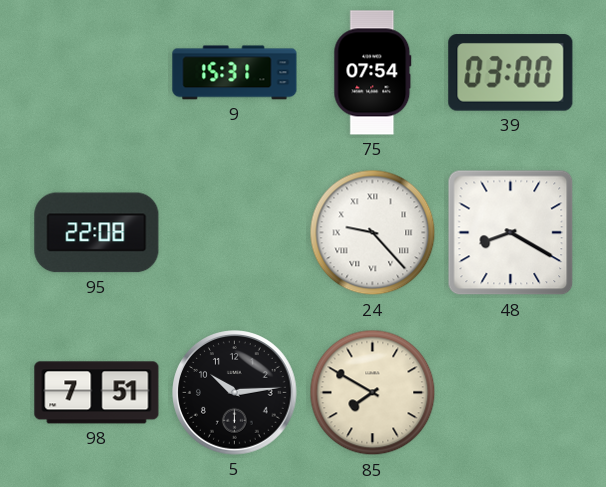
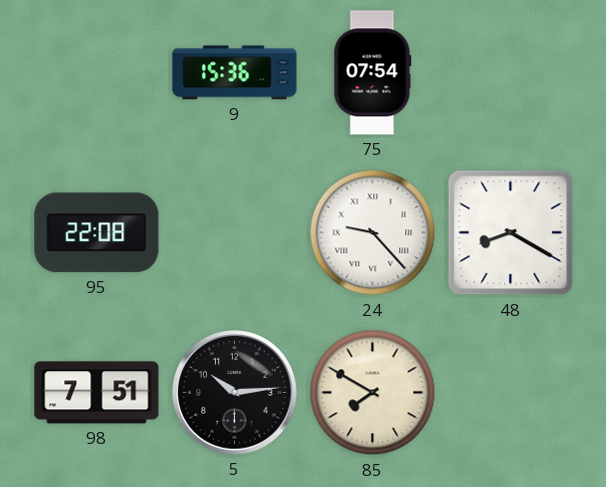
9: 15:31 -> 15:36
39: 03:00 -> none
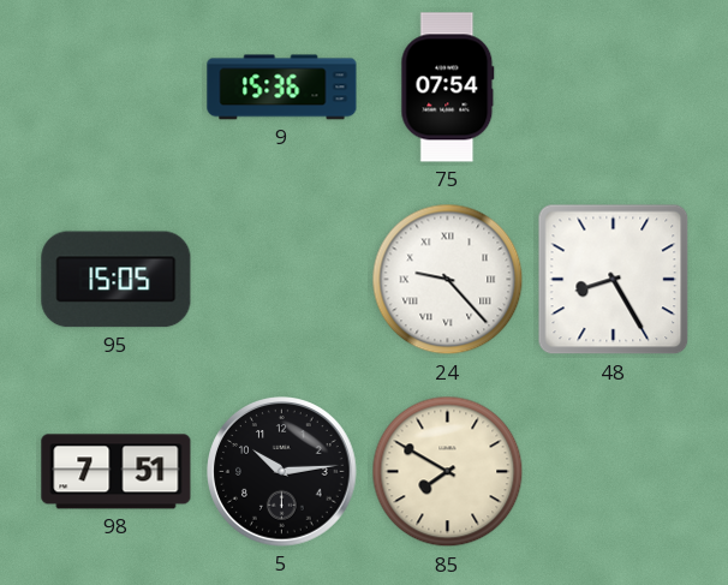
95: 22:08 -> 15:05
48: 8:20 -> 8:25
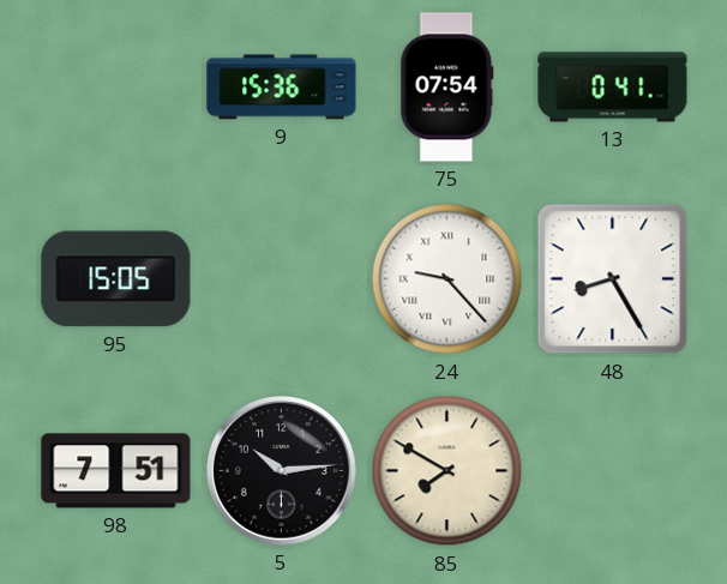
13: none -> 0:41
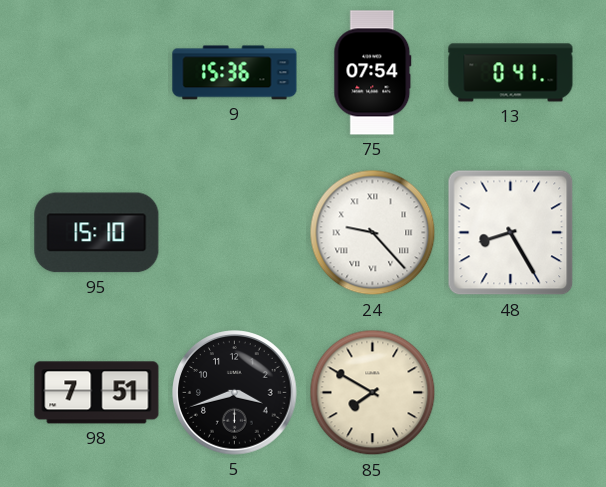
95: 15:05 -> 15:10
5: 10:14 -> 3:42
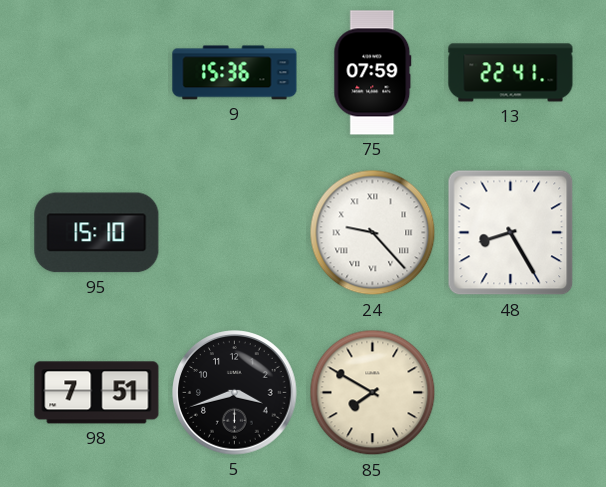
75: 07:54 -> 07:59
13: 0:41 -> 22:41
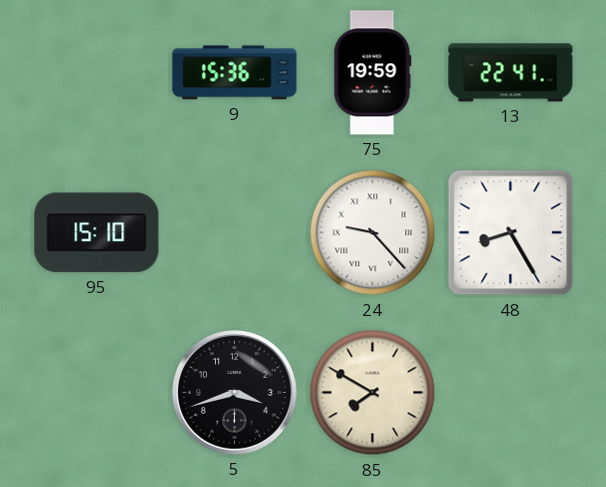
75: 07:59 -> 19:59
98: 7:51 -> none
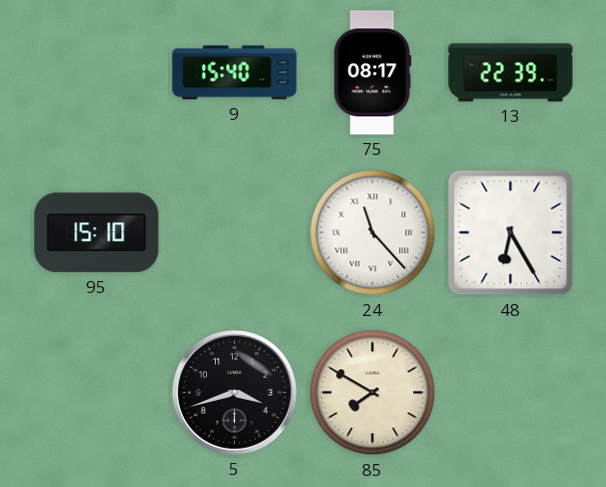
9: 15:36 -> 15:40
75: 19:59 -> 08:17
13: 22:41 -> 22:39
24: 9:23 -> 11:23
48: 8:25 -> 6:25
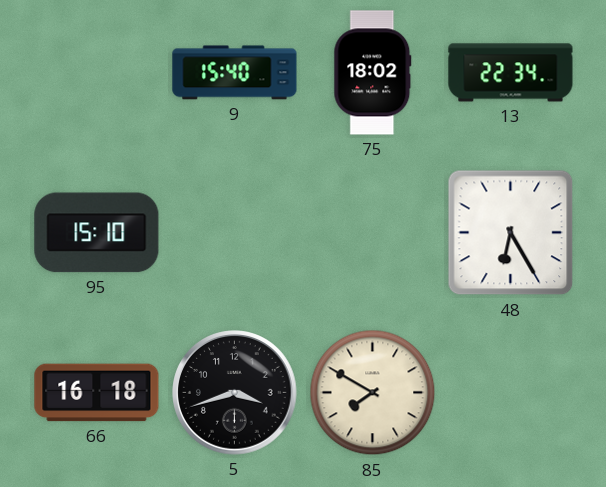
75: 08:17 -> 18:02
13: 22:39 -> 22:34
24: 11:23 -> none
66: none -> 16:18
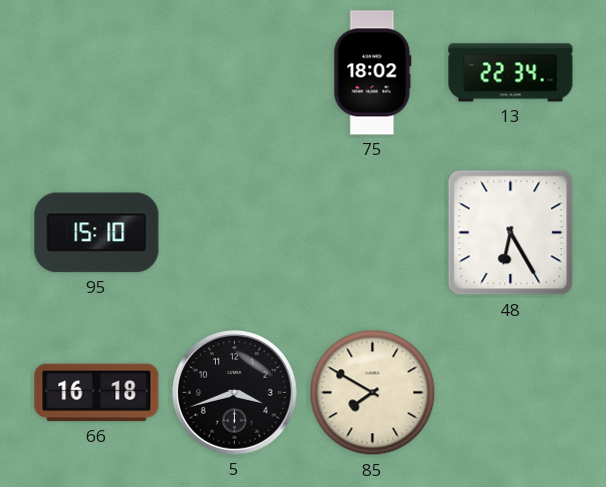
9: 15:40 -> none
